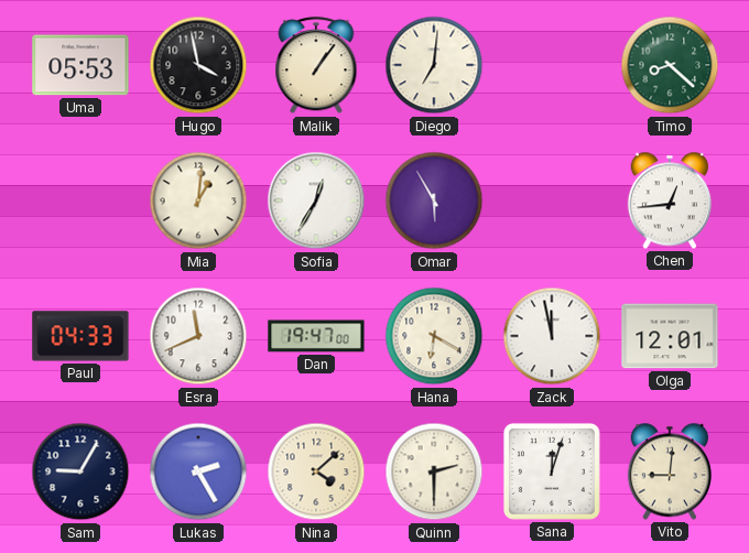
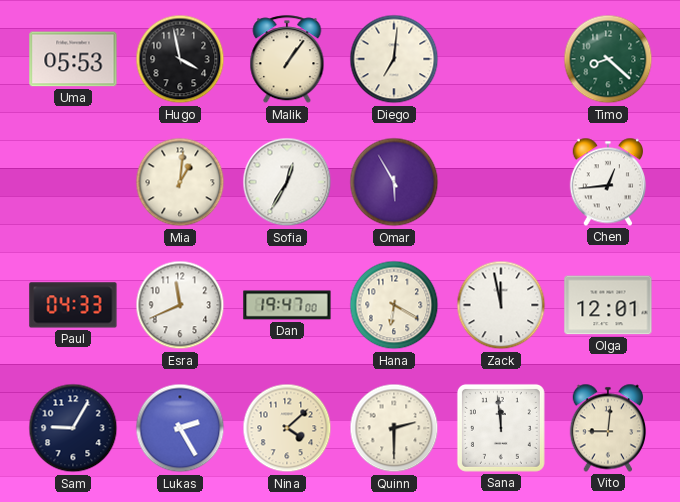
Sana: 12:03 -> 11:59
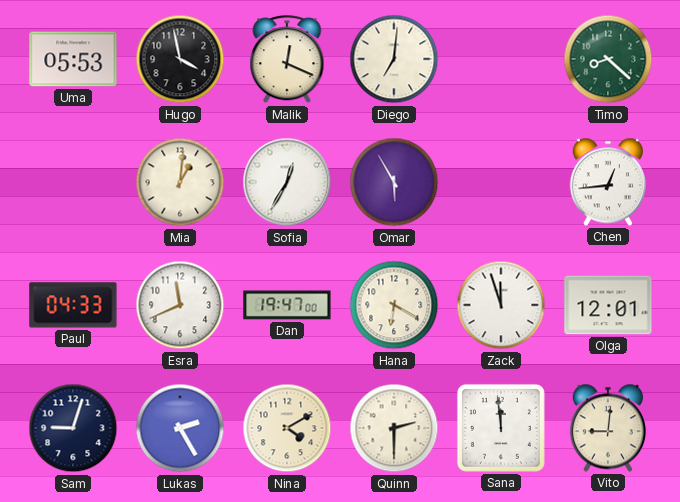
Malik: 1:06 -> 12:19
Zack: 11:58 -> 11:57
Sam: 9:05 -> 9:03
Nina: 4:08 -> 4:10
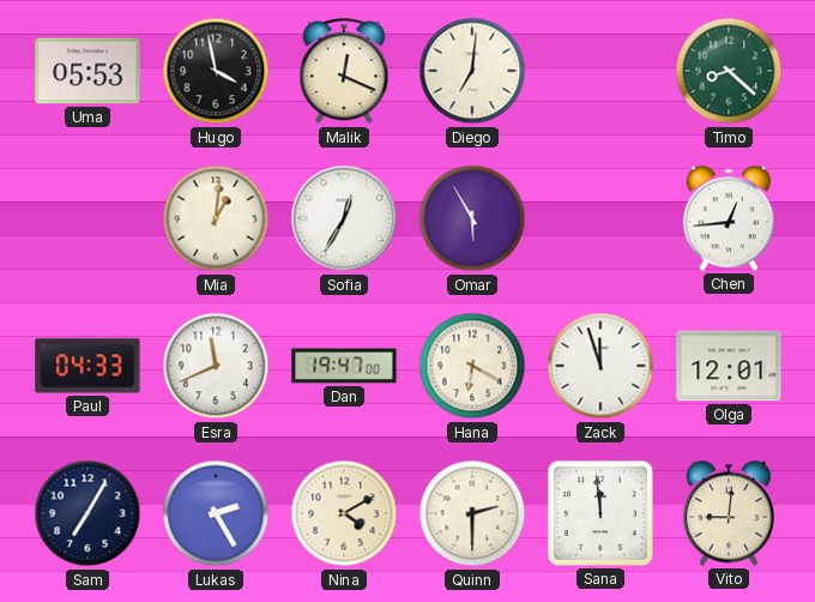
Sam: 9:03 -> 7:05
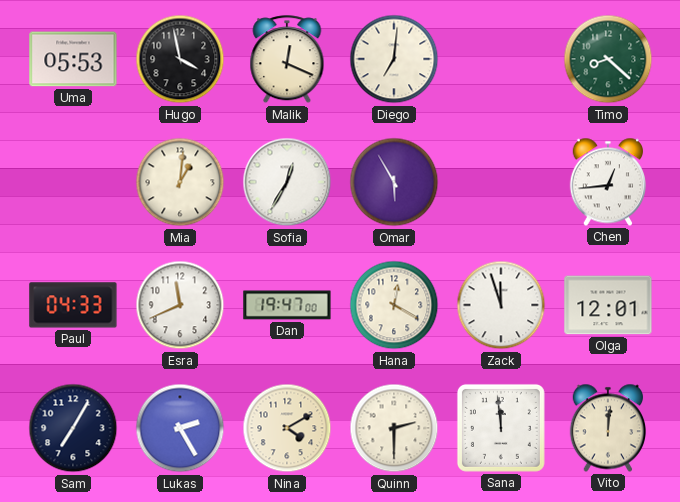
Hana: 6:20 -> 12:20
Vito: 9:01 -> 12:01
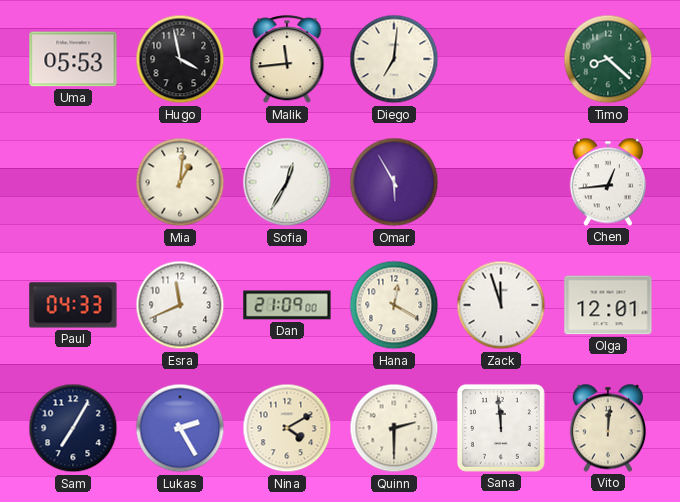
Malik: 12:19 -> 11:44
Dan: 19:47 -> 21:09
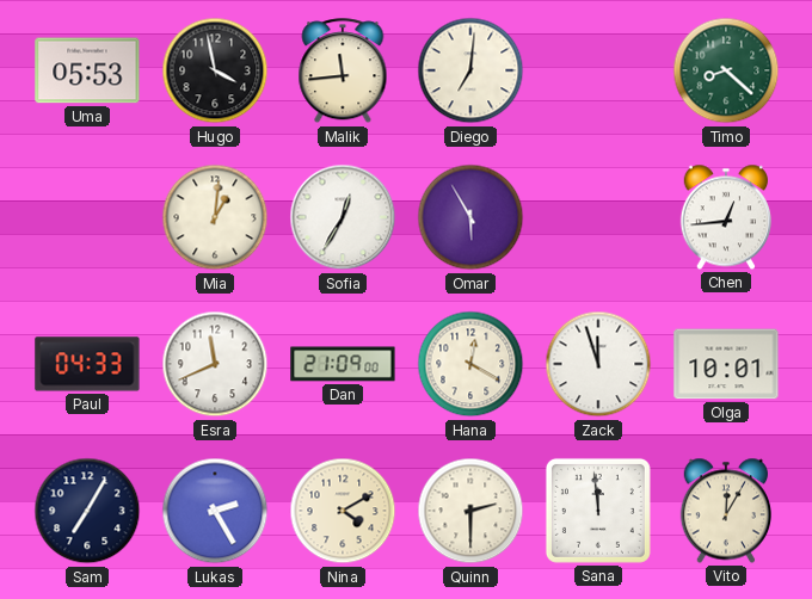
Olga: 12:01 -> 10:01
Vito: 12:01 -> 12:05
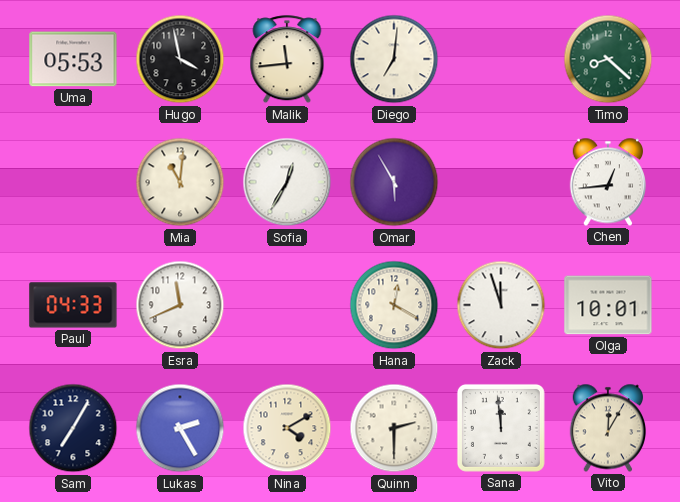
Mia: 1:01 -> 11:01
Dan: 21:09 -> none
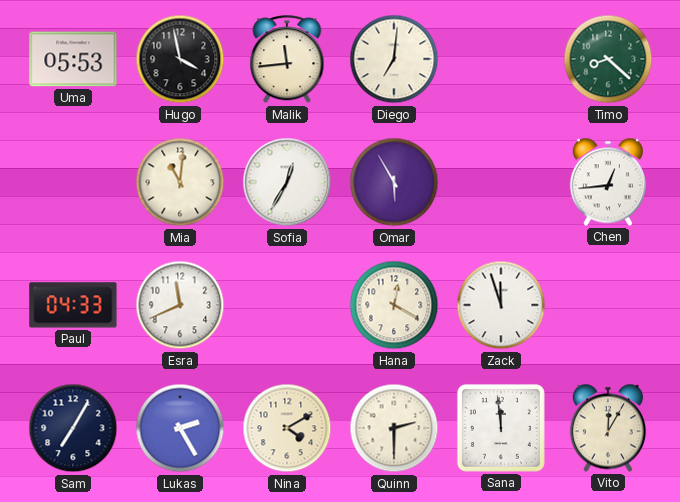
Olga: 10:01 -> none
